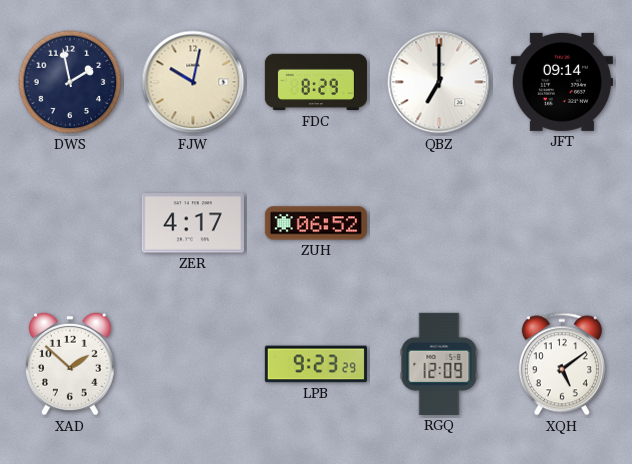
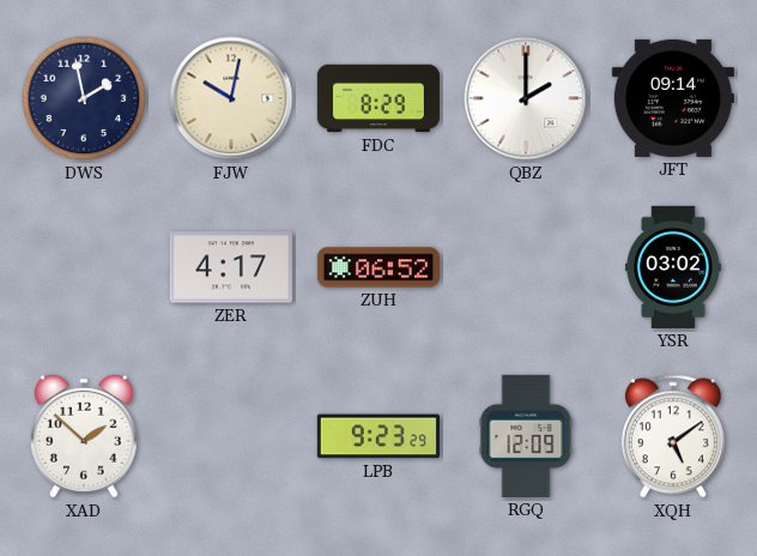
QBZ: 7:00 -> 2:00
YSR: none -> 03:02
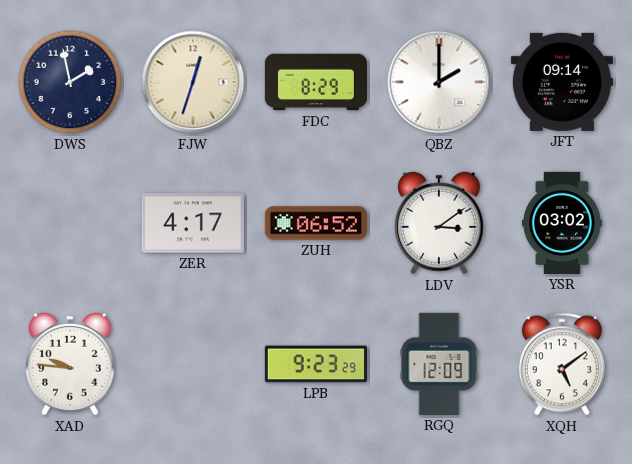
FJW: 10:02 -> 12:33
LDV: none -> 3:09
XAD: 1:52 -> 9:46
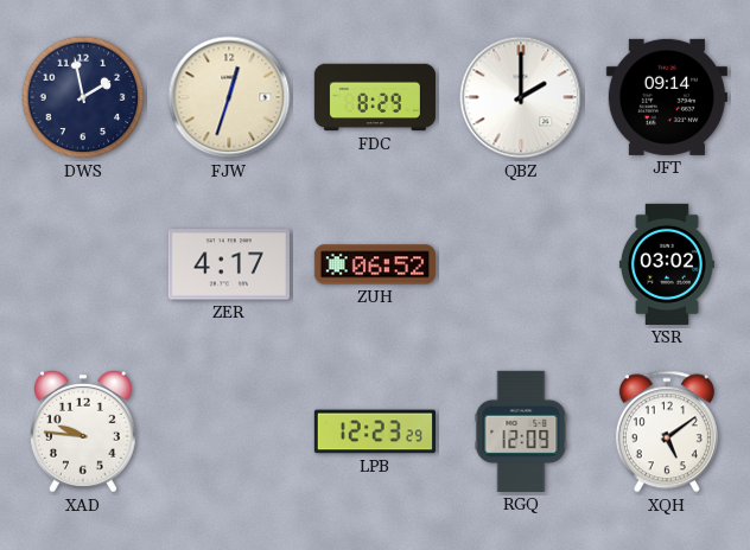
LDV: 3:09 -> none
LPB: 9:23 -> 12:23
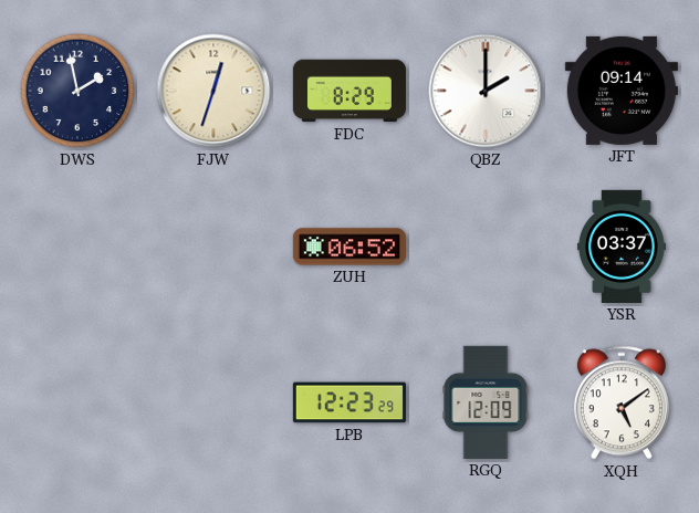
ZER: 4:17 -> none
YSR: 03:02 -> 03:37
XAD: 9:46 -> none
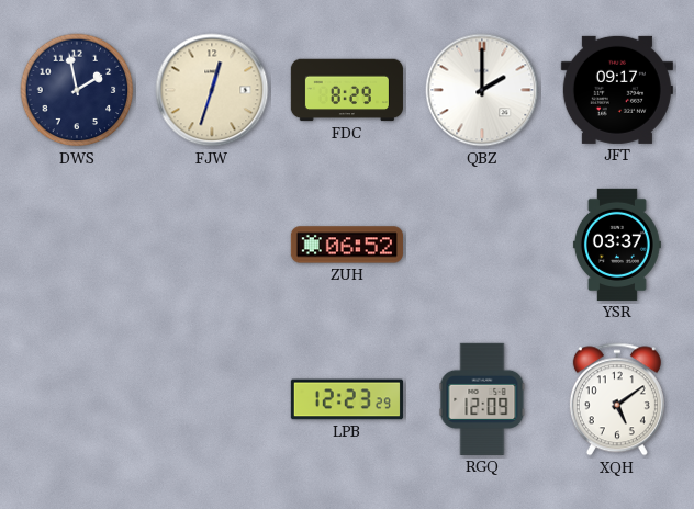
JFT: 09:14 -> 09:17
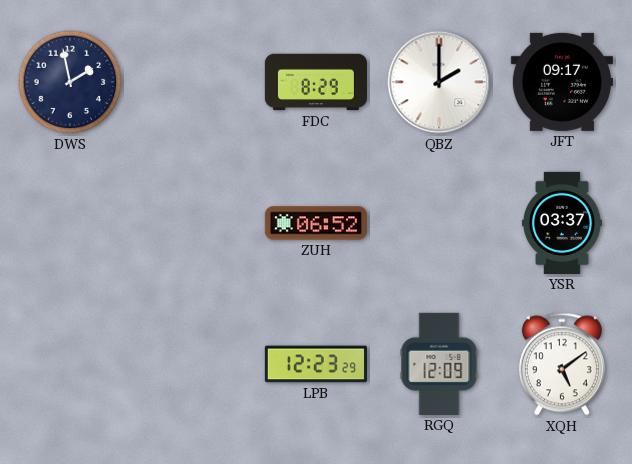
FJW: 12:33 -> none
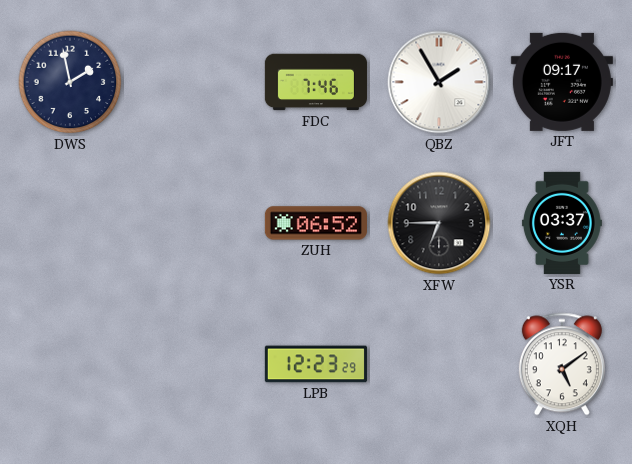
FDC: 8:29 -> 7:46
QBZ: 2:00 -> 1:55
XFW: none -> 6:45
RGQ: 12:09 -> none
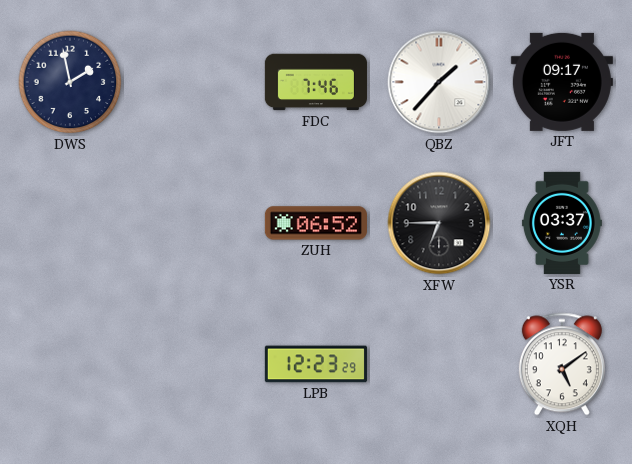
QBZ: 1:55 -> 1:37
